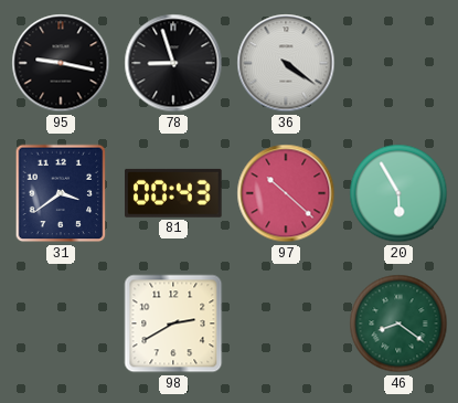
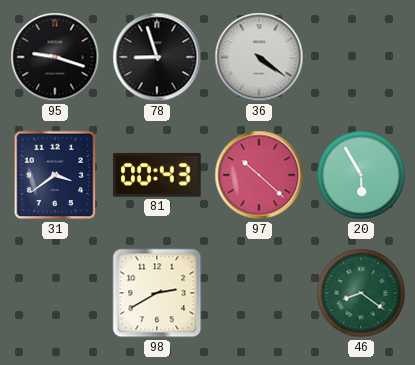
95: 9:17 -> 9:18
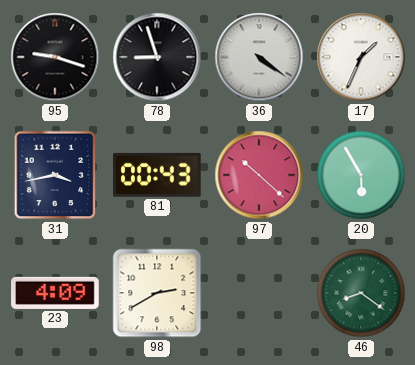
17: none -> 1:34
31: 3:39 -> 3:43
23: none -> 4:09
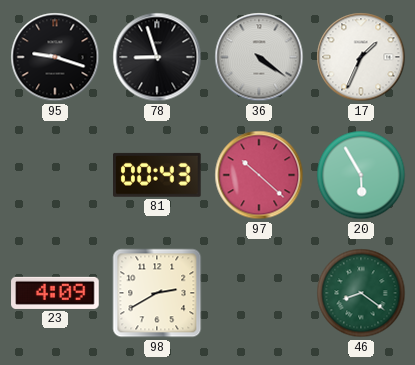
31: 3:43 -> none
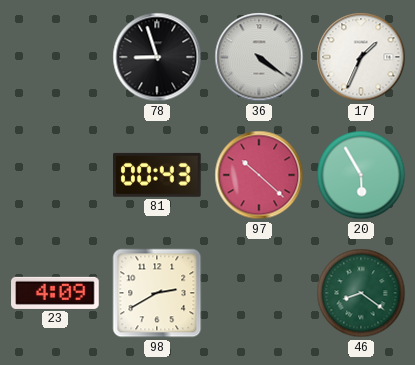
95: 9:18 -> none
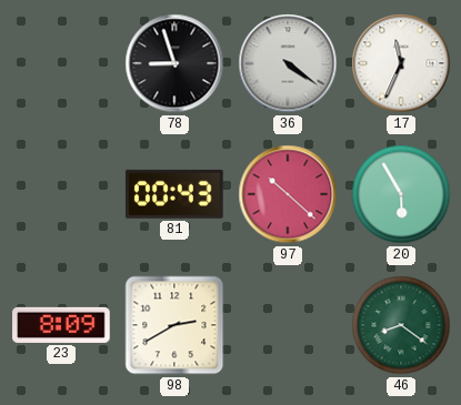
17: 1:34 -> 11:34
23: 4:09 -> 8:09
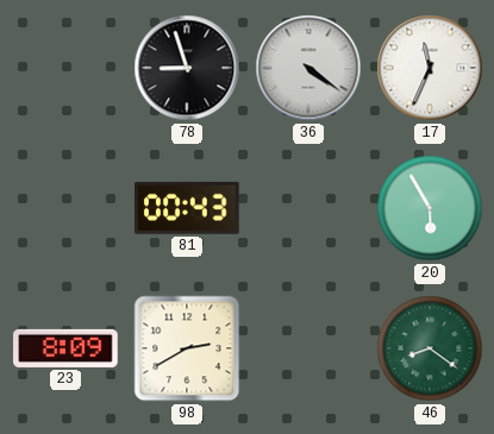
97: 10:22 -> none
